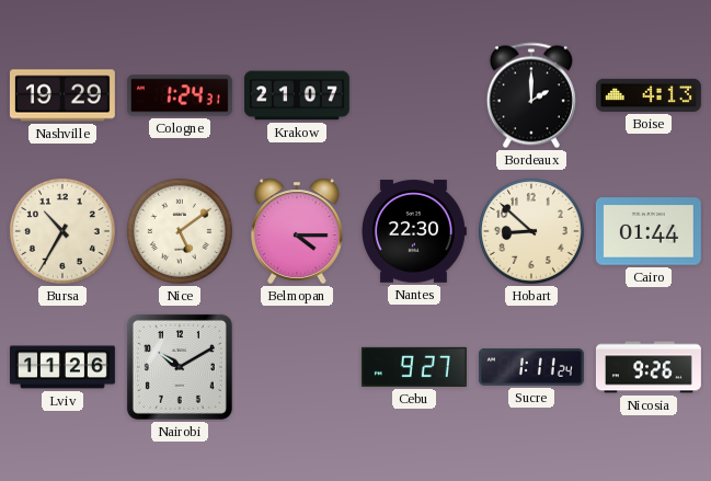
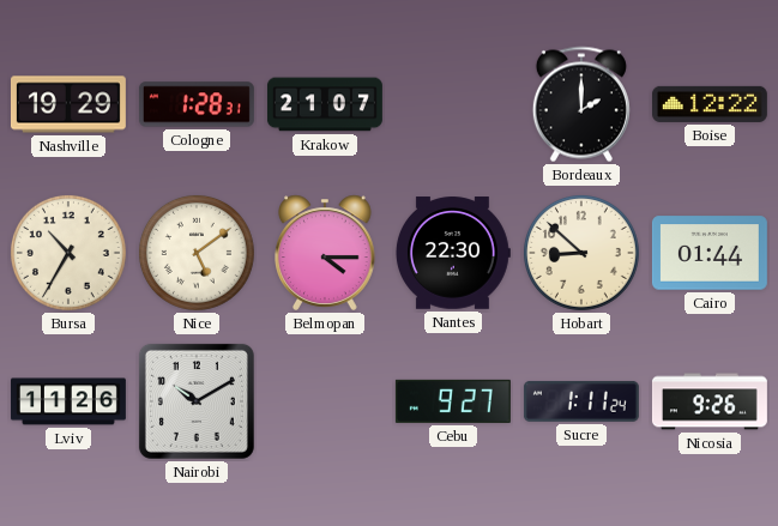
Cologne: 1:24 -> 1:28
Boise: 4:13 -> 12:22
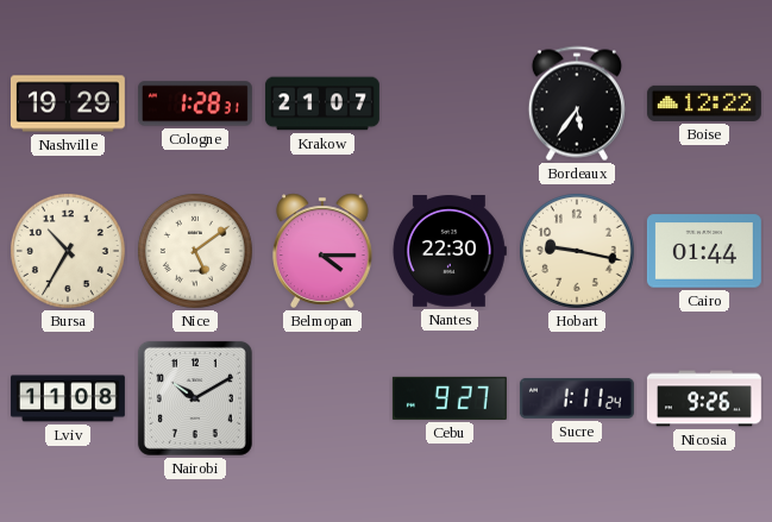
Bordeaux: 2:00 -> 5:36
Hobart: 8:52 -> 9:17
Lviv: 11:26 -> 11:08
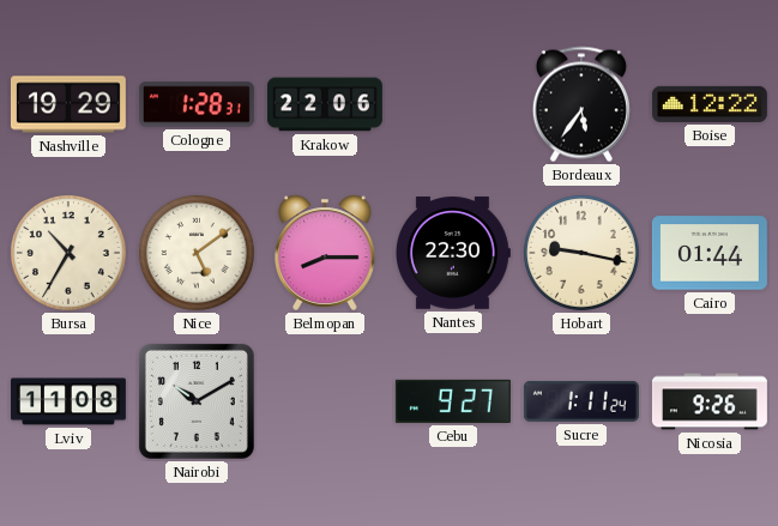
Krakow: 21:07 -> 22:06
Belmopan: 4:15 -> 8:15
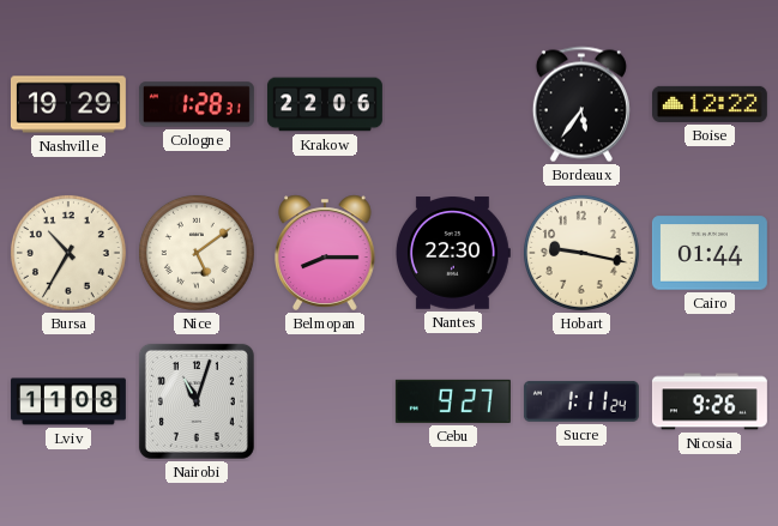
Nairobi: 10:10 -> 11:03
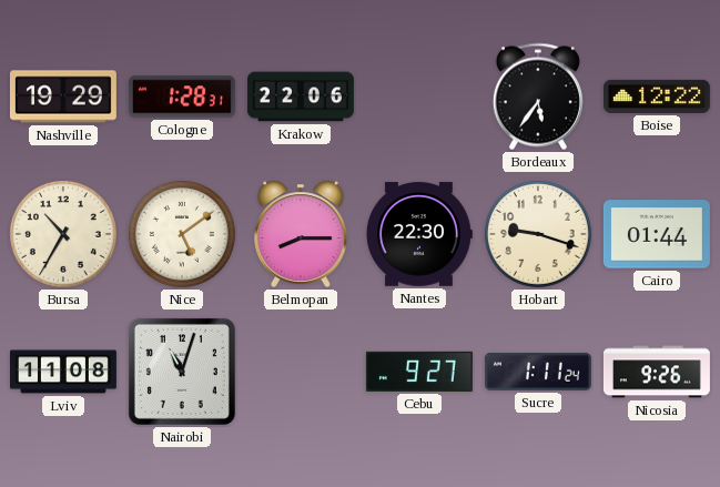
Hobart: 9:17 -> 9:18
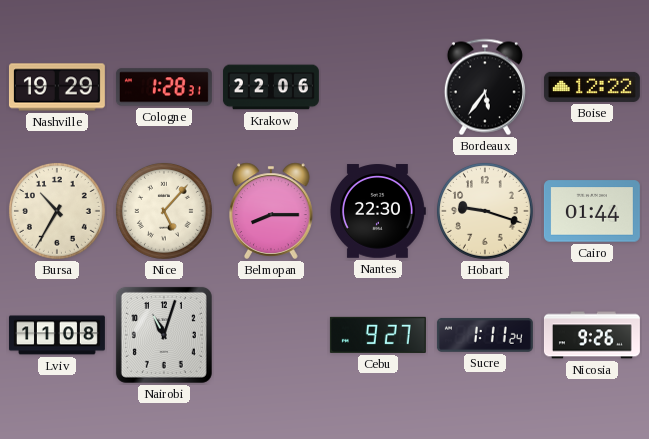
Nice: 5:09 -> 5:07
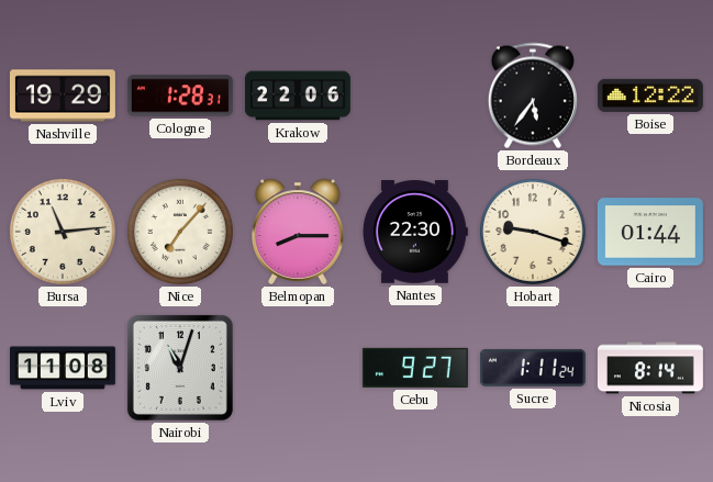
Bursa: 10:35 -> 11:14
Nice: 5:07 -> 7:07
Nicosia: 9:26 -> 8:14
